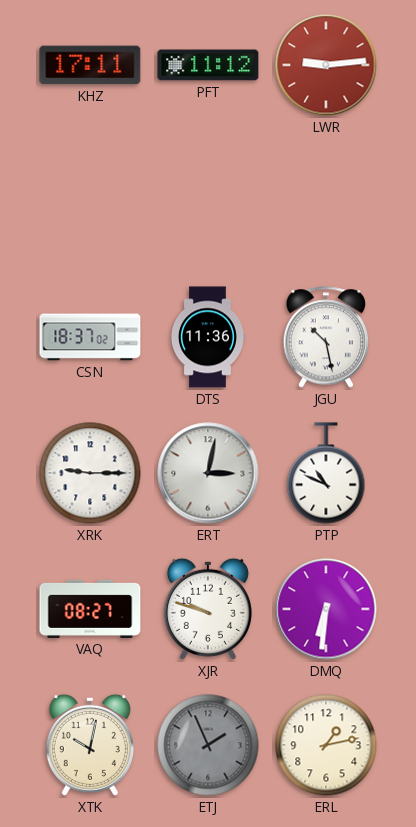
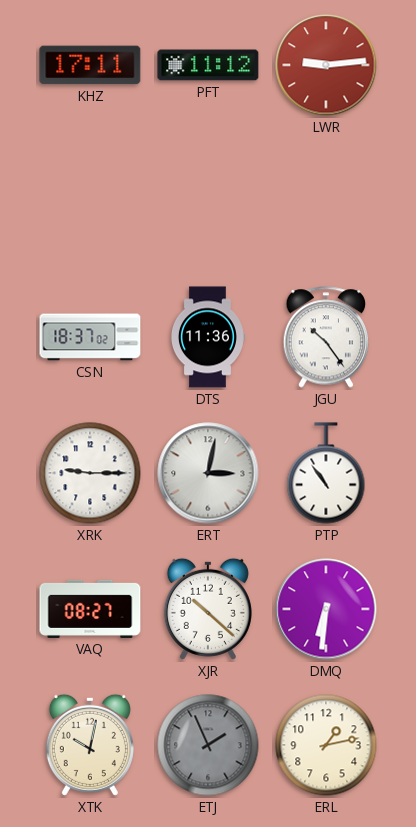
JGU: 10:28 -> 10:24
PTP: 10:49 -> 10:54
XJR: 9:48 -> 10:22
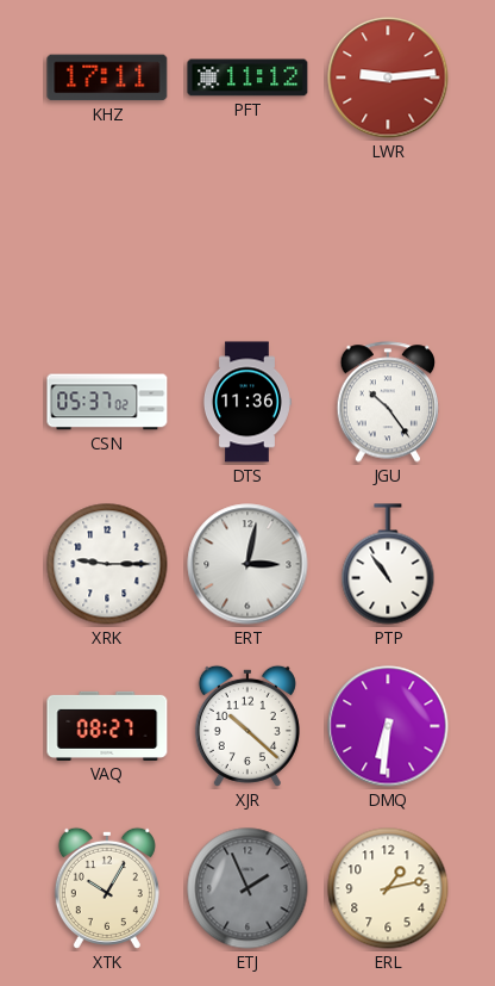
CSN: 18:37 -> 05:37
XTK: 10:02 -> 10:05
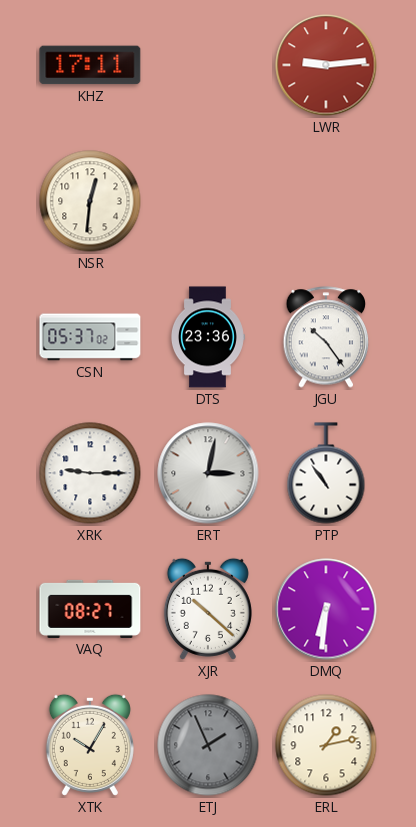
PFT: 11:12 -> none
NSR: none -> 12:31
DTS: 11:36 -> 23:36
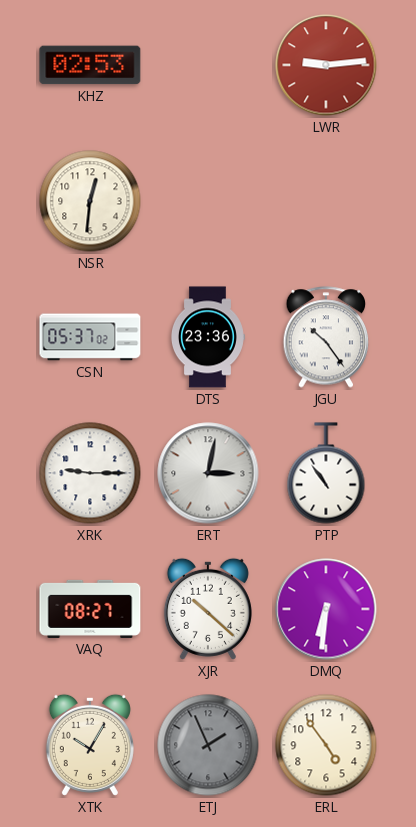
KHZ: 17:11 -> 02:53
ERL: 1:13 -> 4:54
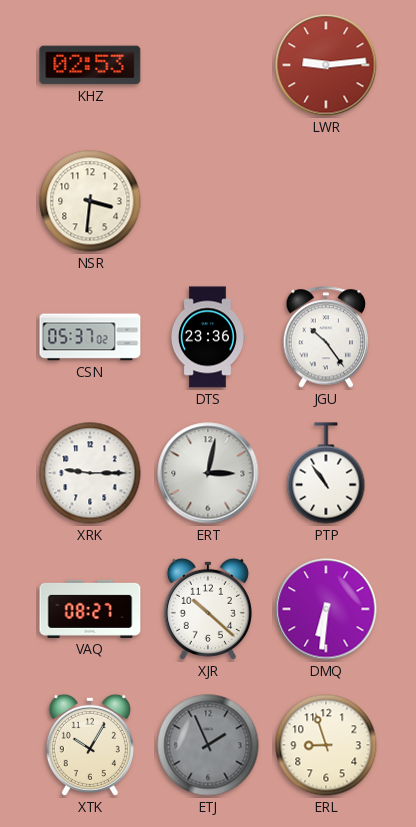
NSR: 12:31 -> 3:31
ERL: 4:54 -> 8:57
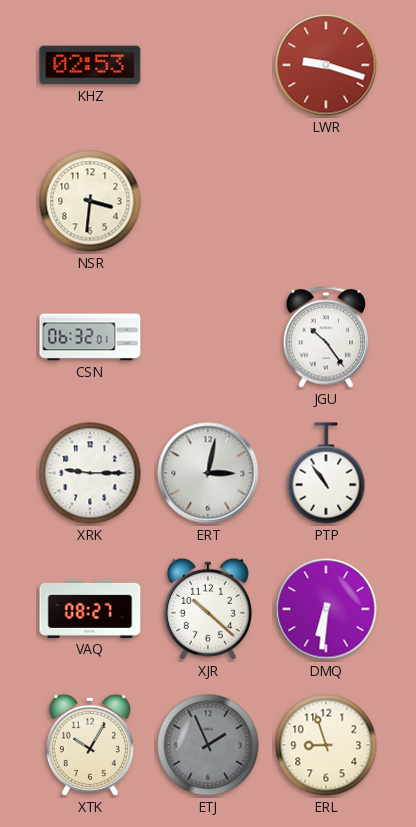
LWR: 9:14 -> 9:18
CSN: 05:37 -> 06:32
DTS: 23:36 -> none
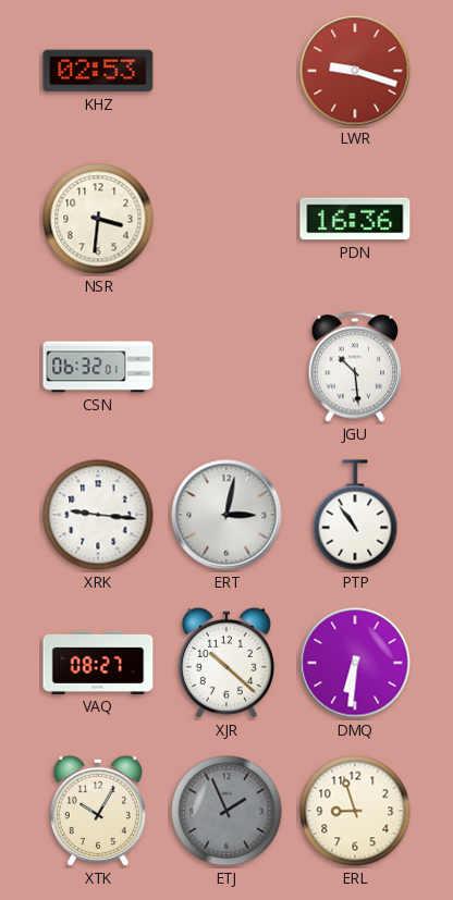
PDN: none -> 16:36
JGU: 10:24 -> 10:29
XRK: 9:15 -> 9:16
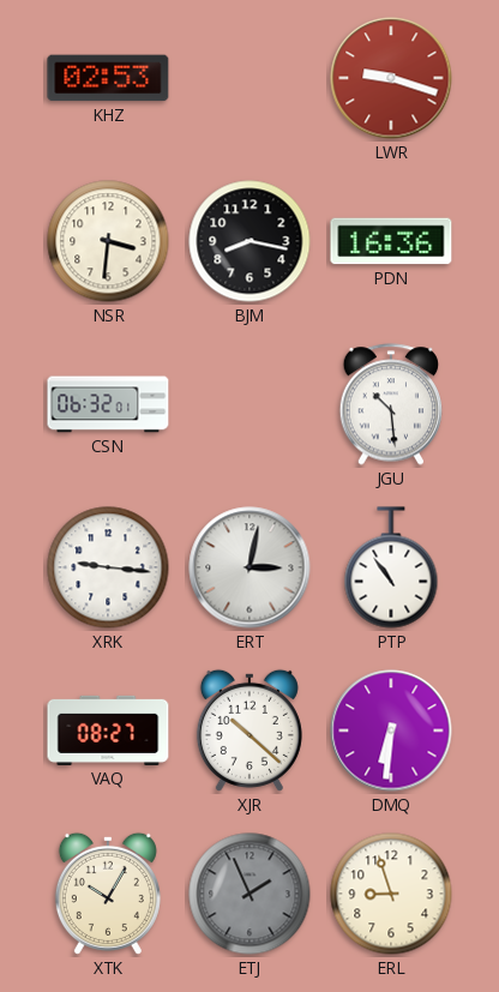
BJM: none -> 8:17
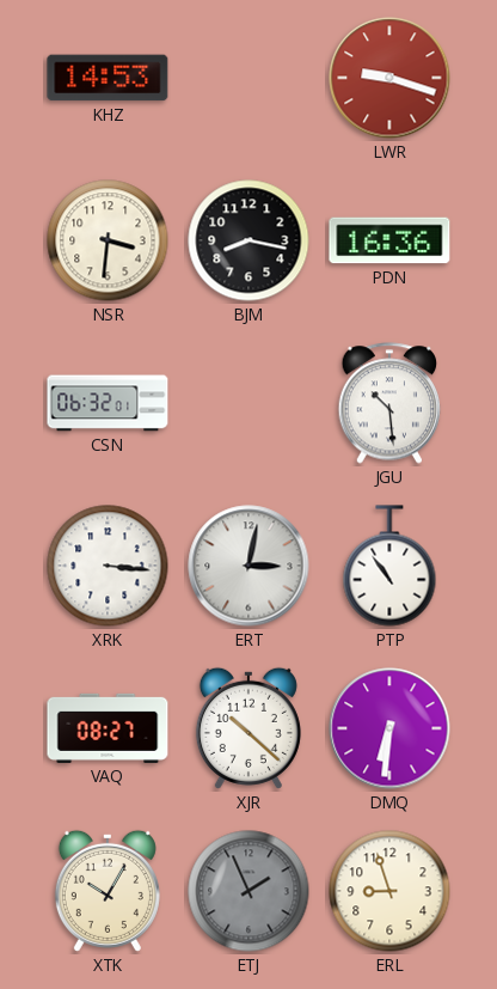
KHZ: 02:53 -> 14:53
XRK: 9:16 -> 3:16
